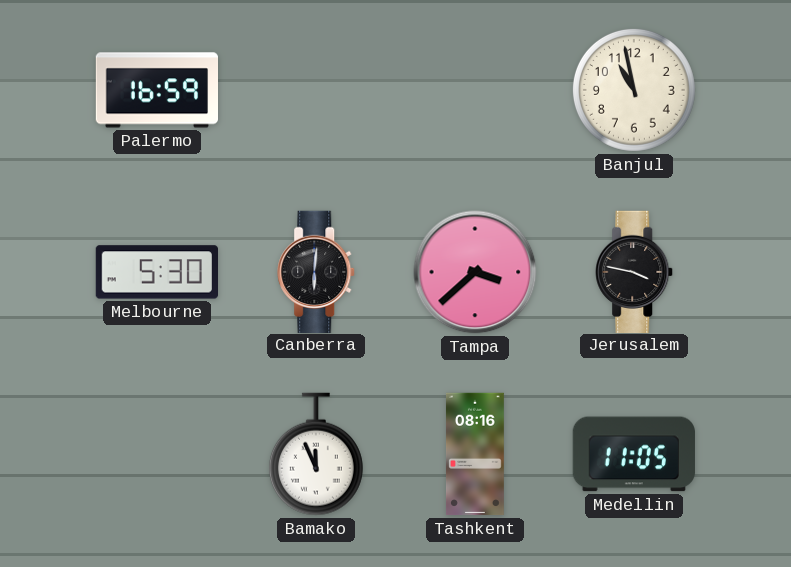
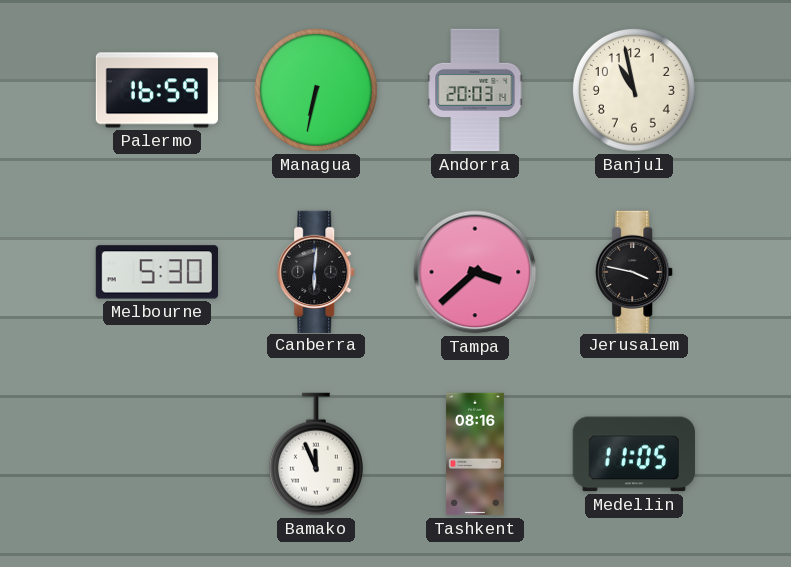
Managua: none -> 6:32
Andorra: none -> 20:03
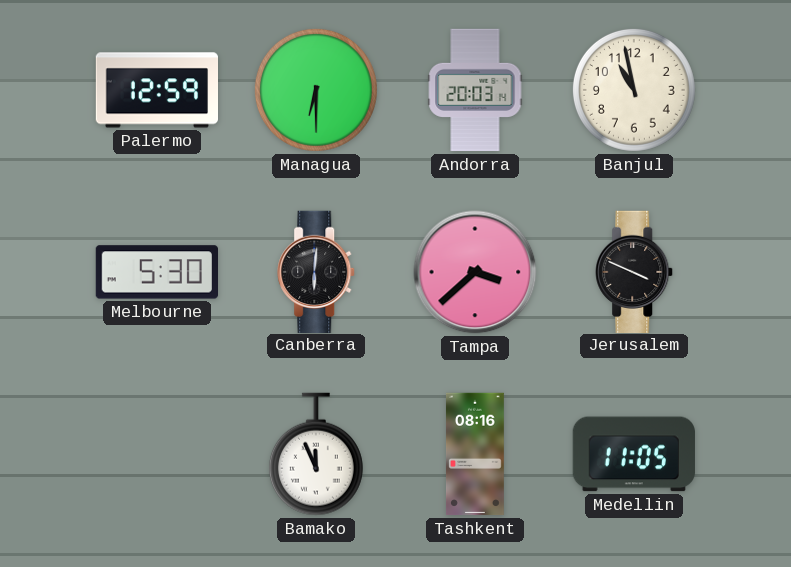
Palermo: 16:59 -> 12:59
Managua: 6:32 -> 6:30
Jerusalem: 3:47 -> 3:49
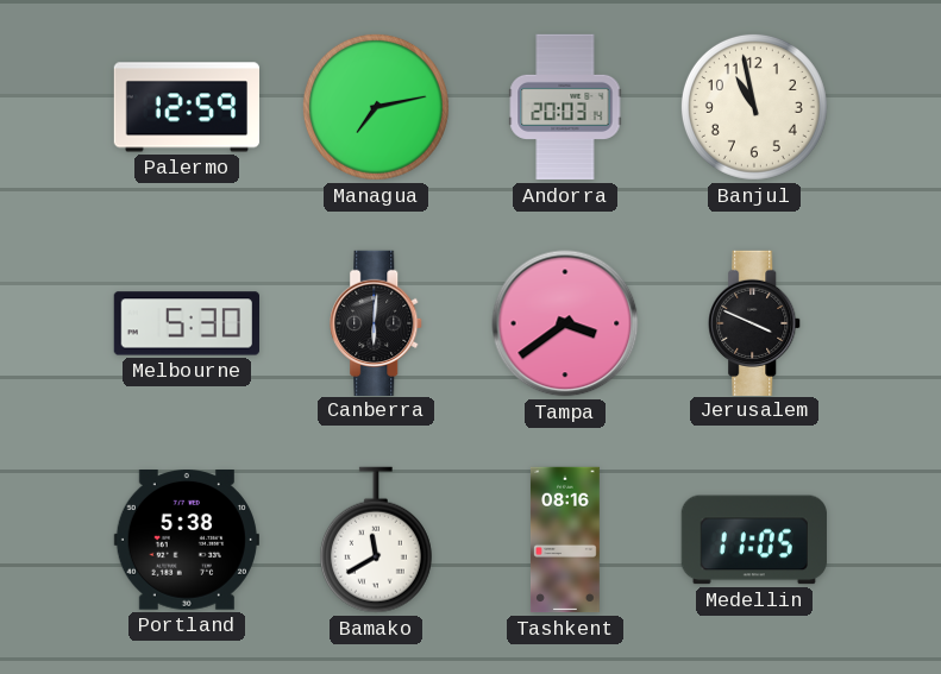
Managua: 6:30 -> 7:13
Tampa: 3:38 -> 3:39
Portland: none -> 5:38
Bamako: 11:56 -> 11:40
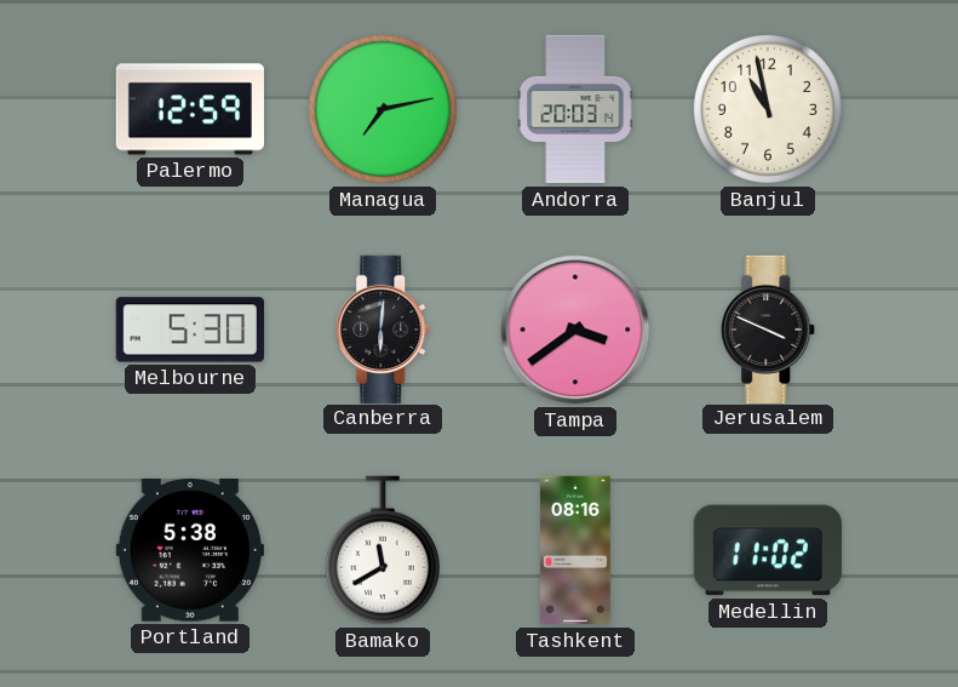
Medellin: 11:05 -> 11:02
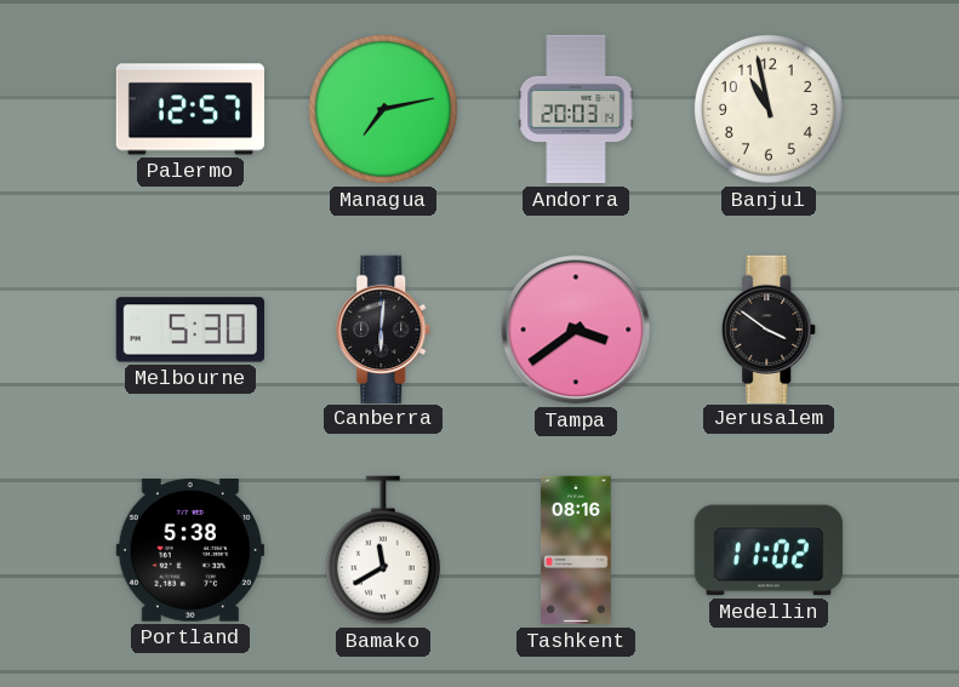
Palermo: 12:59 -> 12:57
Jerusalem: 3:49 -> 3:51
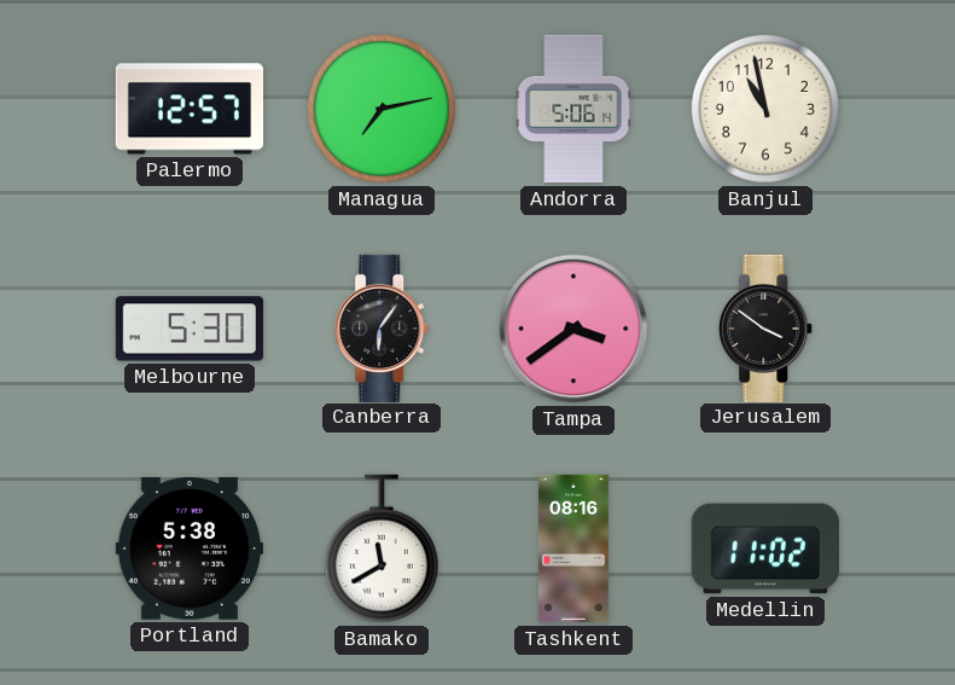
Andorra: 20:03 -> 5:06
Canberra: 6:01 -> 6:06
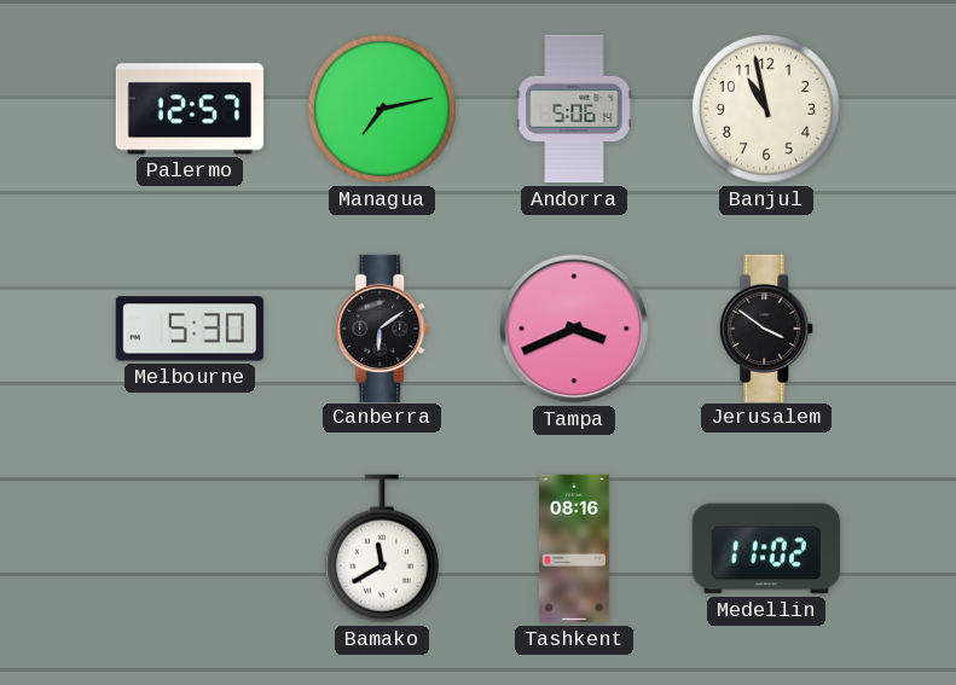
Canberra: 6:06 -> 6:09
Tampa: 3:39 -> 3:41
Portland: 5:38 -> none
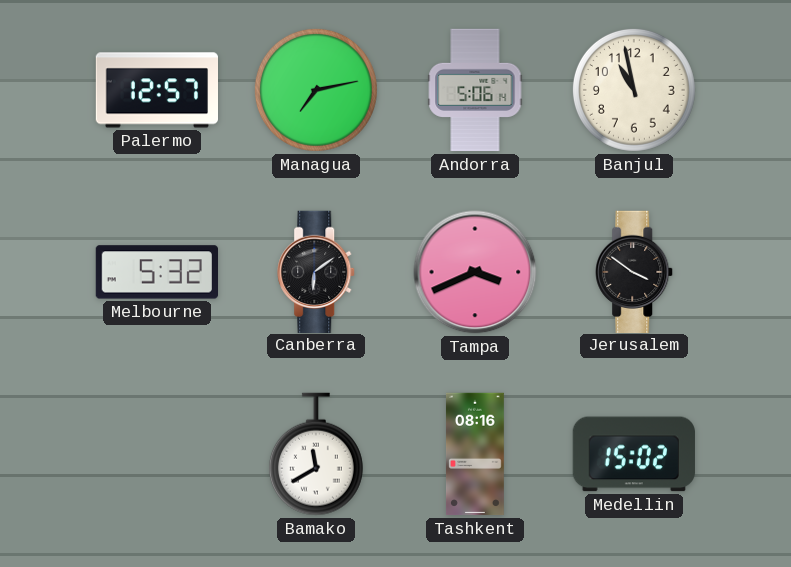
Melbourne: 5:30 -> 5:32
Medellin: 11:02 -> 15:02
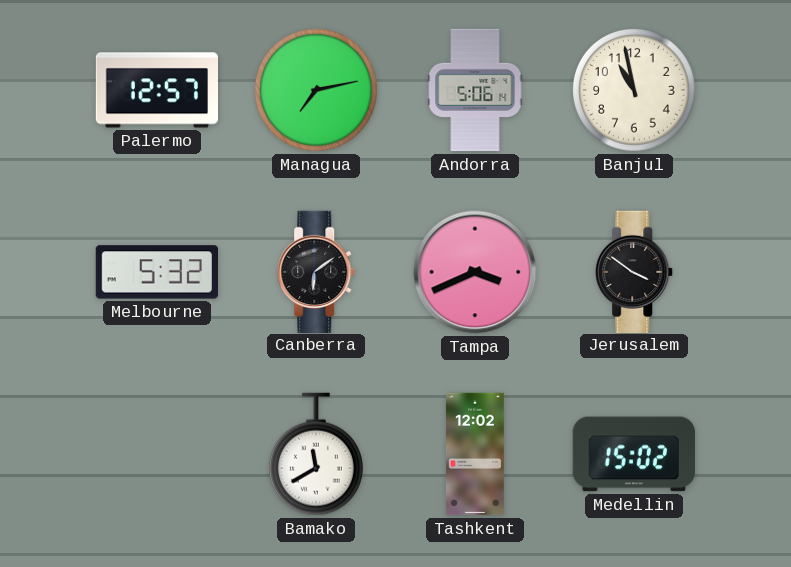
Tashkent: 08:16 -> 12:02
